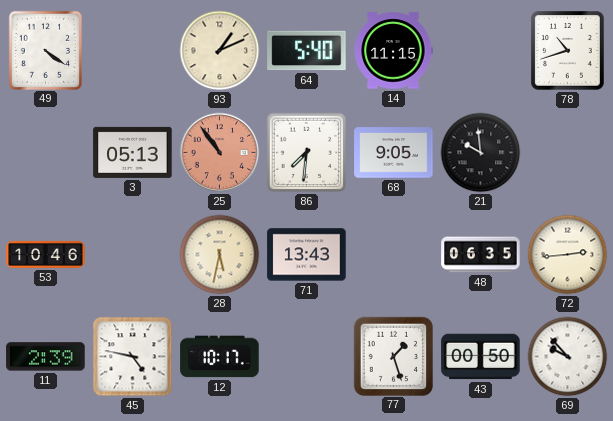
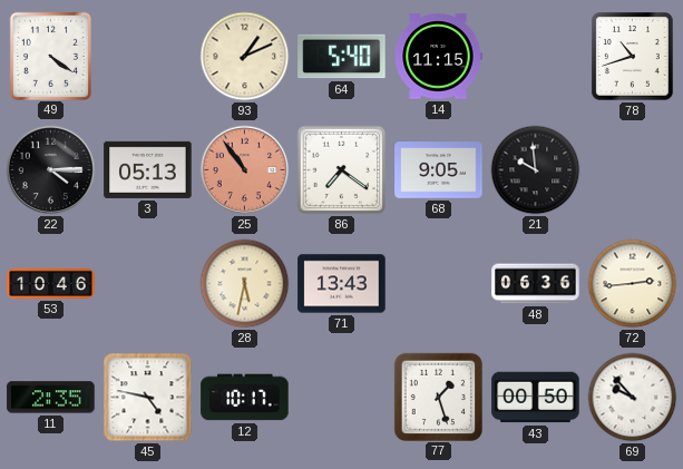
22: none -> 4:15
86: 7:31 -> 7:21
48: 06:35 -> 06:36
11: 2:39 -> 2:35
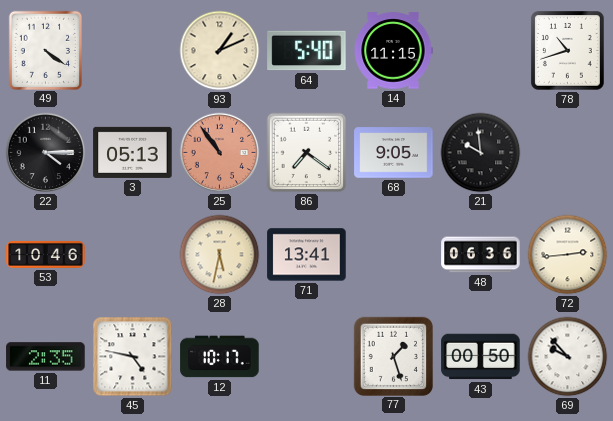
71: 13:43 -> 13:41
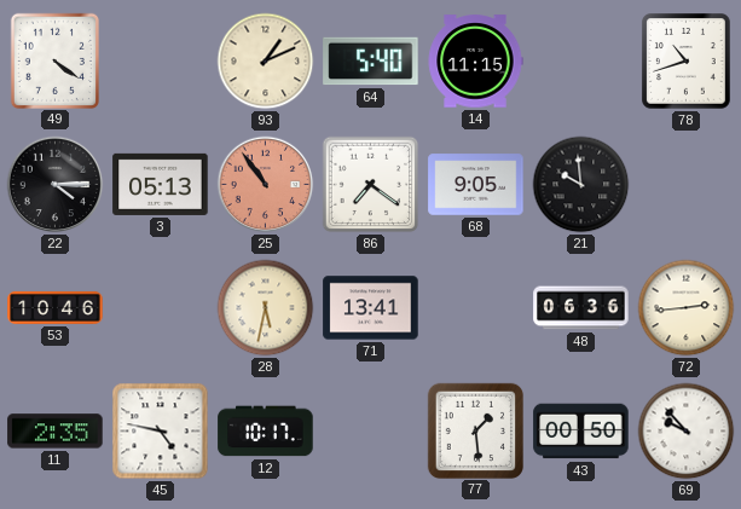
77: 1:27 -> 1:29
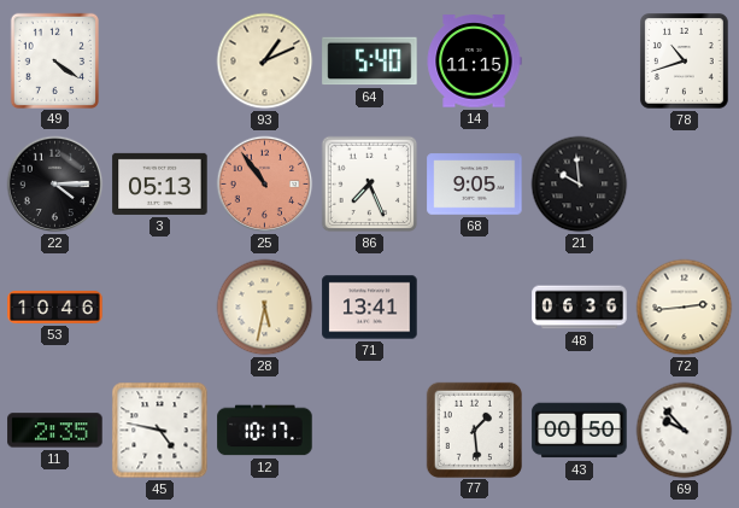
86: 7:21 -> 7:26
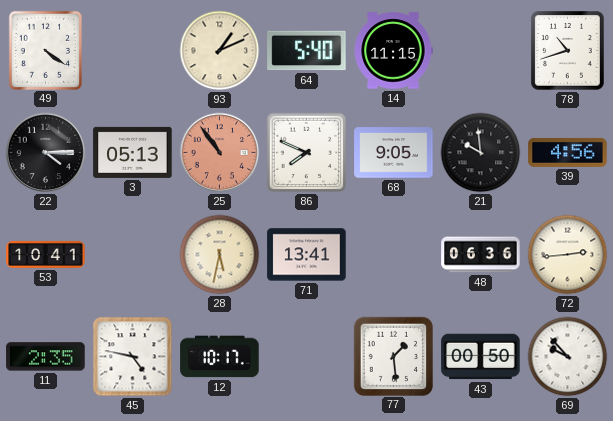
86: 7:26 -> 7:49
39: none -> 4:56
53: 10:46 -> 10:41
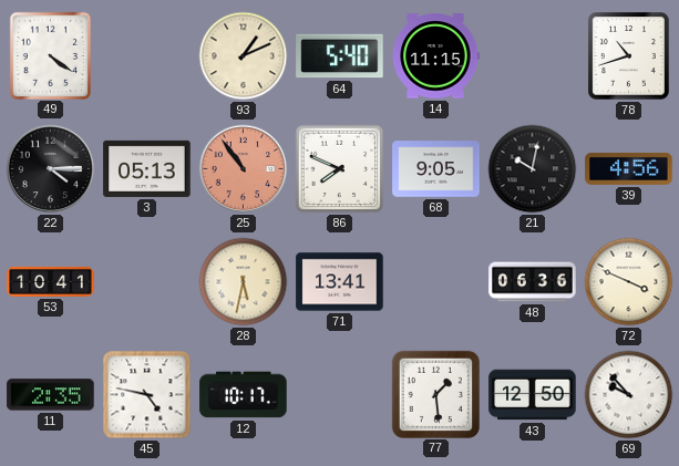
21: 9:59 -> 10:02
72: 2:44 -> 3:49
43: 00:50 -> 12:50
